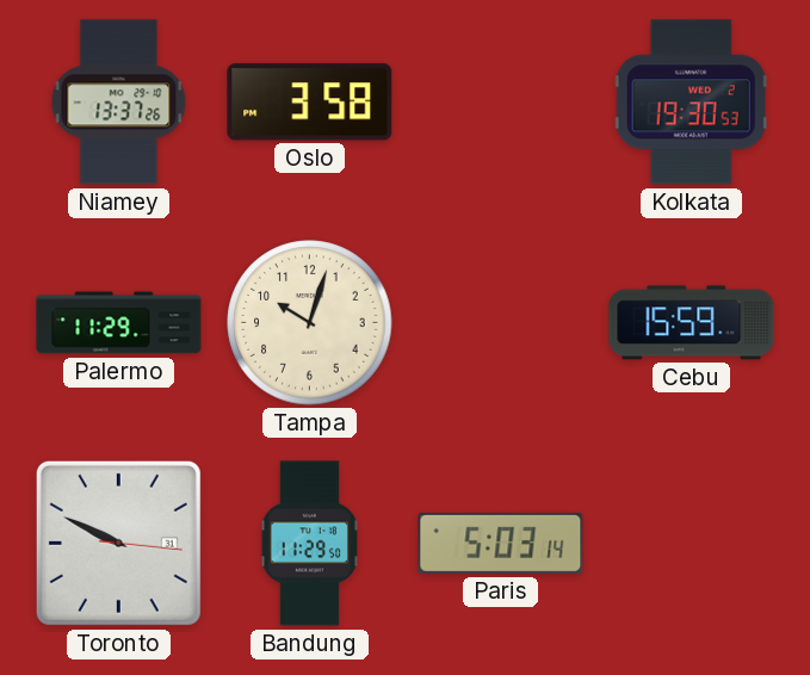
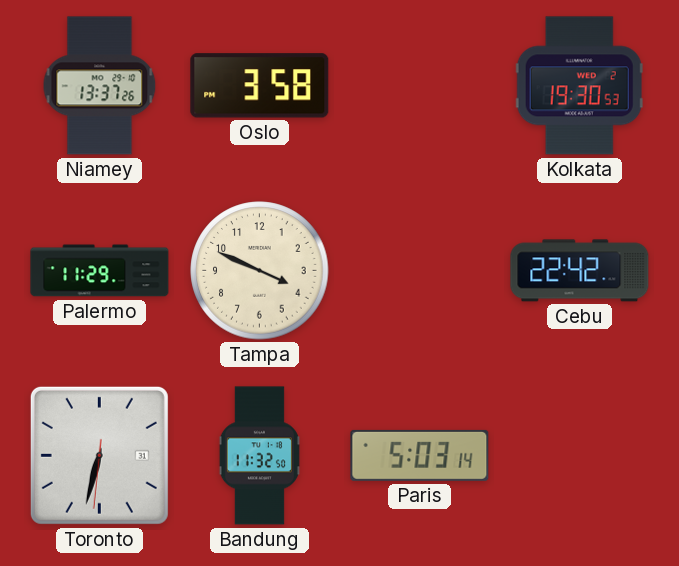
Tampa: 10:03 -> 3:49
Cebu: 15:59 -> 22:42
Toronto: 9:49 -> 6:32
Bandung: 11:29 -> 11:32
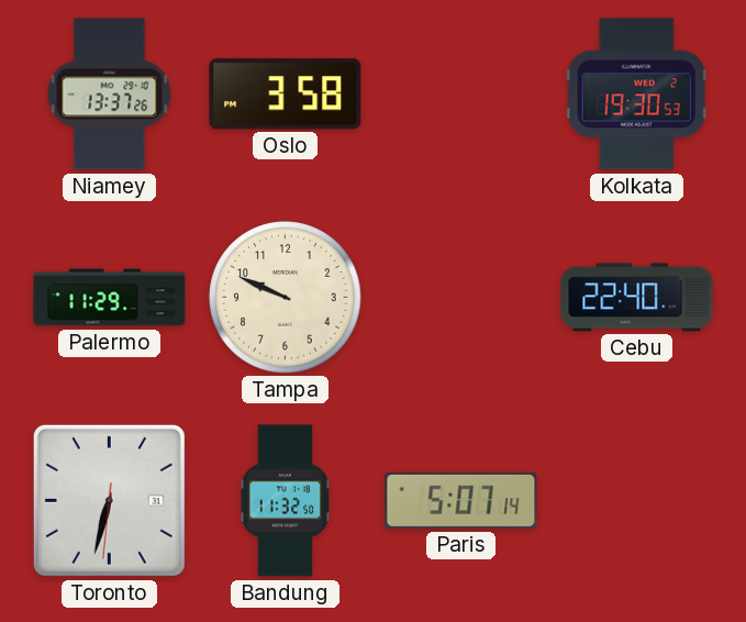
Tampa: 3:49 -> 9:49
Cebu: 22:42 -> 22:40
Paris: 5:03 -> 5:07
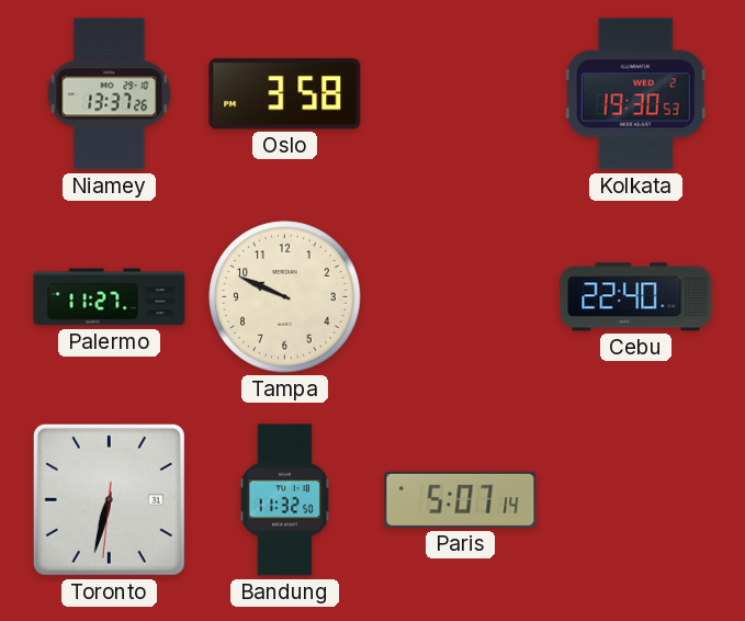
Palermo: 11:29 -> 11:27
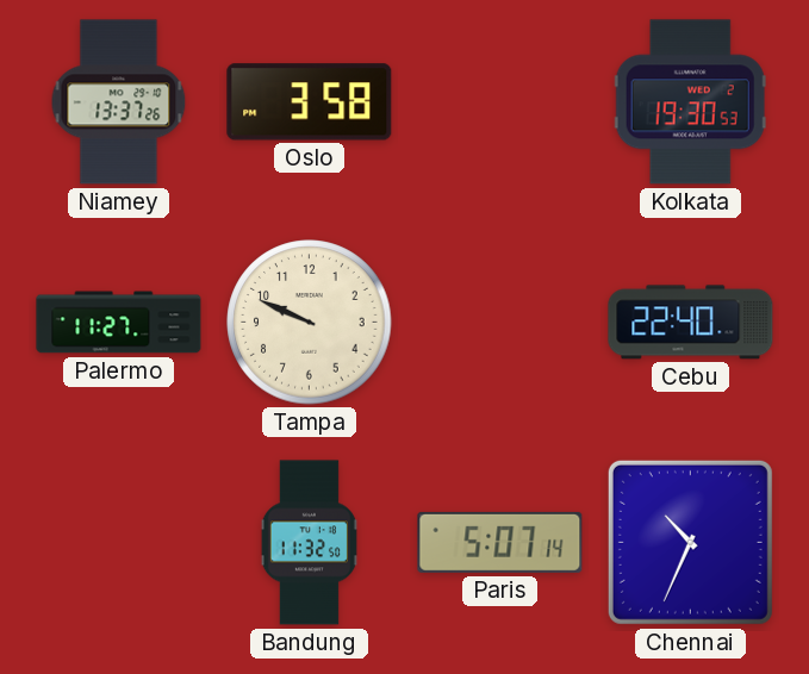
Toronto: 6:32 -> none
Chennai: none -> 10:34
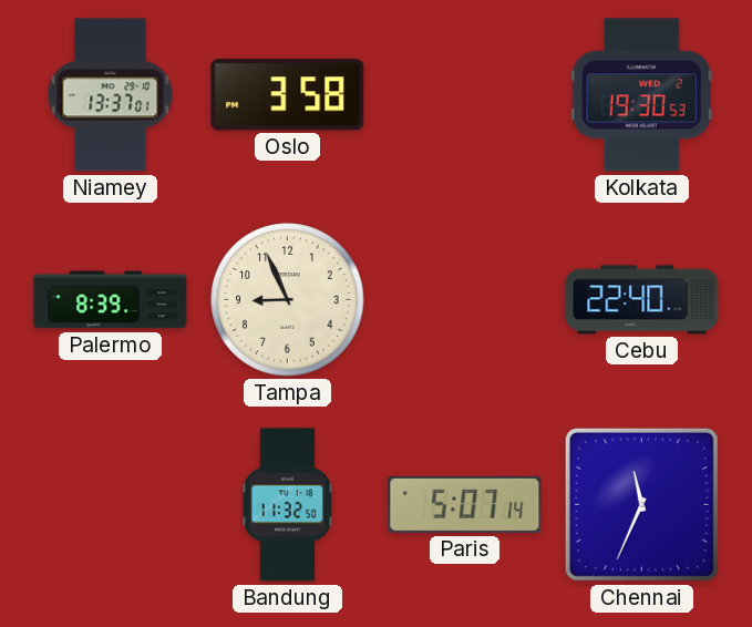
Niamey: 13:37:26 -> 13:37:01
Palermo: 11:27 -> 8:39
Tampa: 9:49 -> 8:56
Chennai: 10:34 -> 11:34
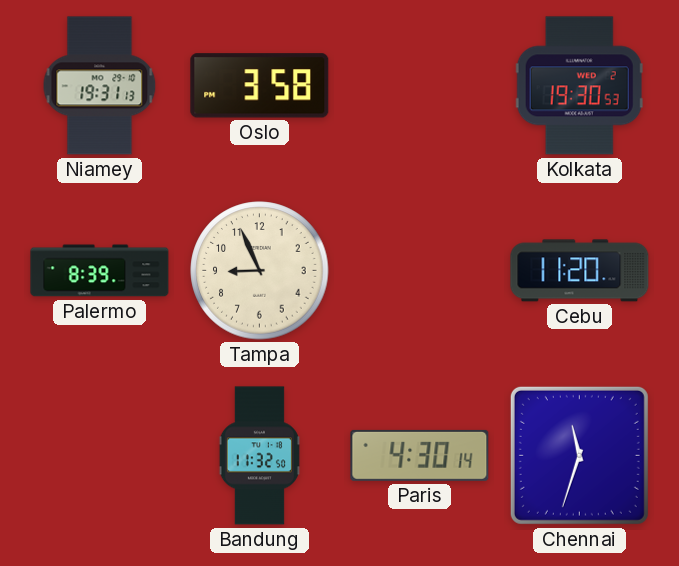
Niamey: 13:37 -> 19:31
Cebu: 22:40 -> 11:20
Paris: 5:07 -> 4:30
Chennai: 11:34 -> 11:33
